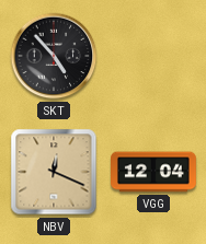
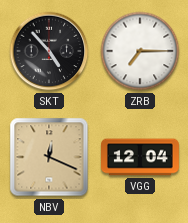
ZRB: none -> 7:15
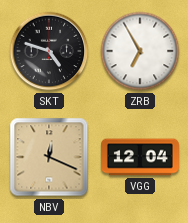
SKT: 4:53 -> 4:48
ZRB: 7:15 -> 6:55
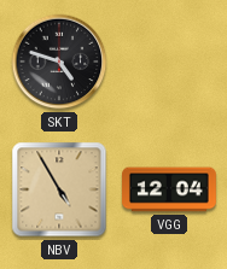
ZRB: 6:55 -> none
NBV: 12:19 -> 4:55
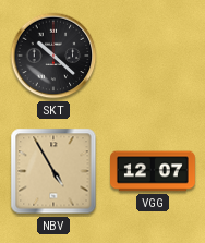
SKT: 4:48 -> 10:22
VGG: 12:04 -> 12:07
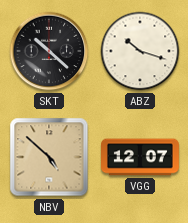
ABZ: none -> 10:18
NBV: 4:55 -> 4:52
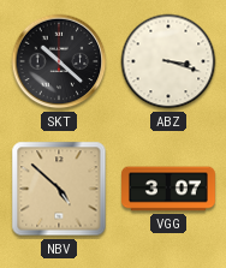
ABZ: 10:18 -> 3:18
VGG: 12:07 -> 3:07
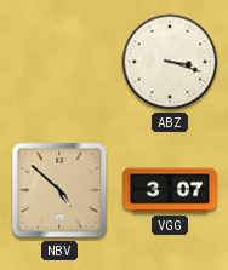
SKT: 10:22 -> none
